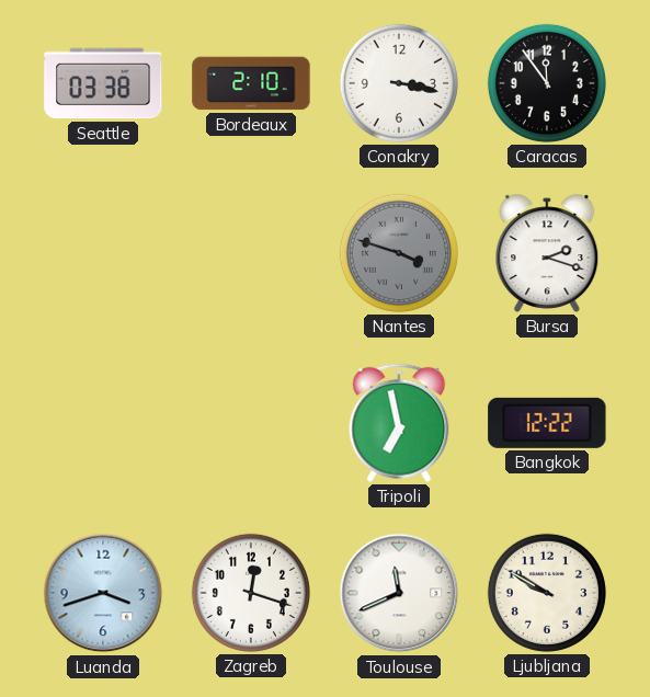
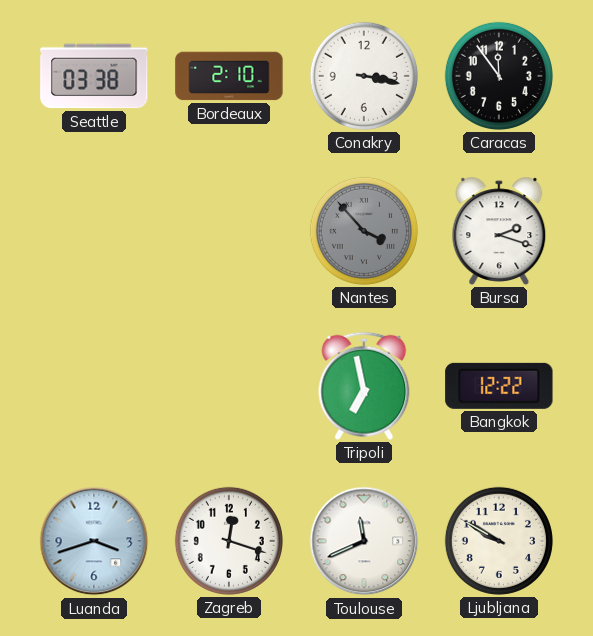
Nantes: 3:48 -> 3:53
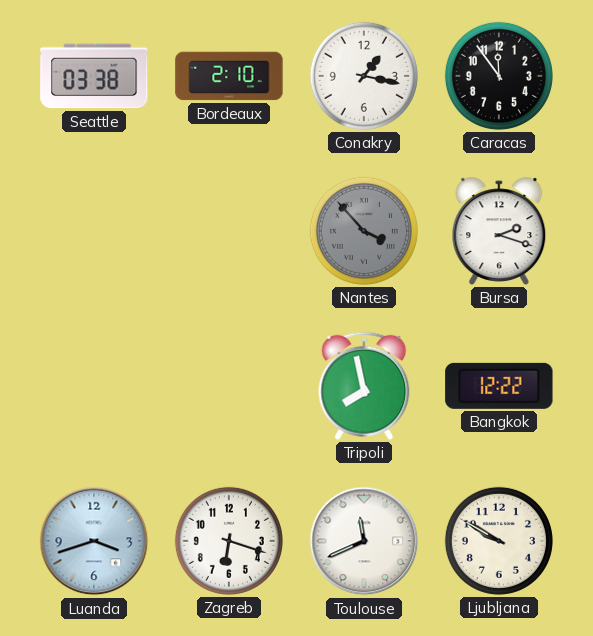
Conakry: 3:17 -> 1:17
Tripoli: 6:58 -> 7:58
Zagreb: 12:18 -> 6:18
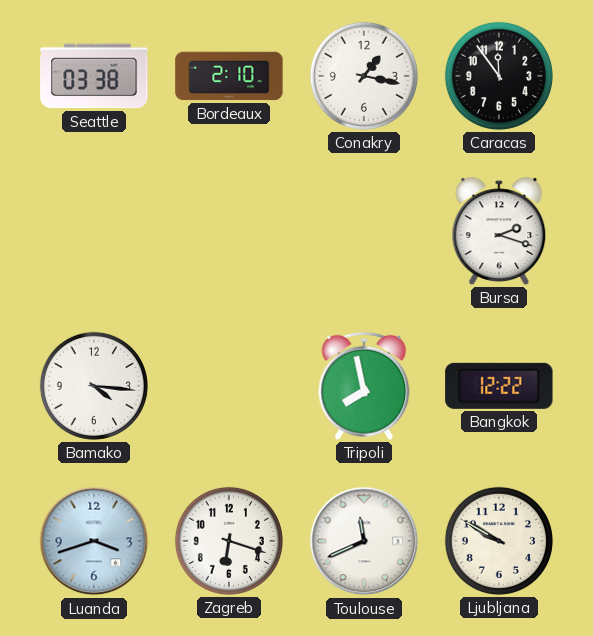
Nantes: 3:53 -> none
Bamako: none -> 4:16
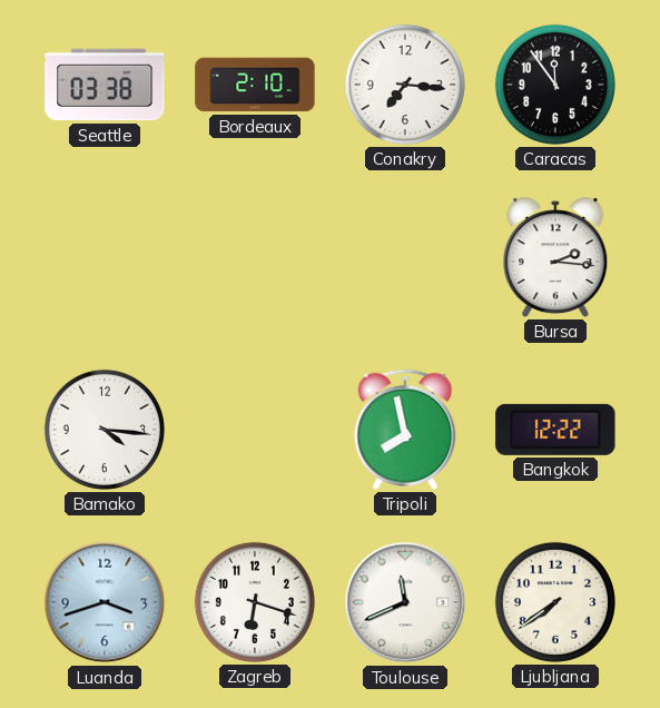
Conakry: 1:17 -> 7:16
Bursa: 2:18 -> 2:16
Ljubljana: 9:50 -> 7:39
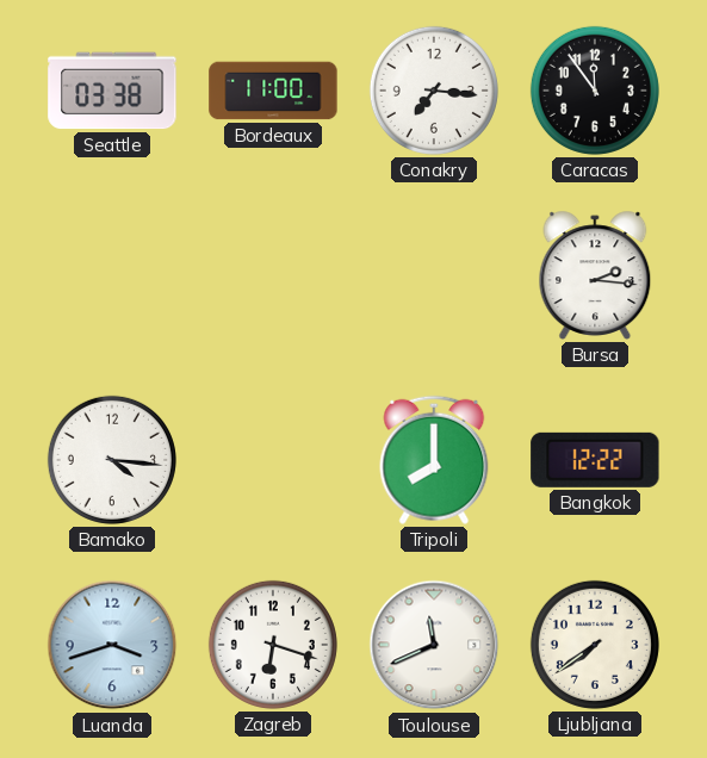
Bordeaux: 2:10 -> 11:00
Tripoli: 7:58 -> 8:00
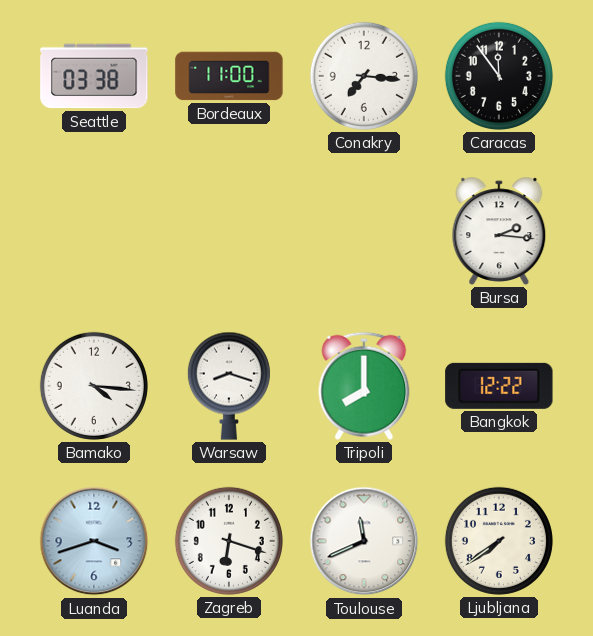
Warsaw: none -> 8:18
